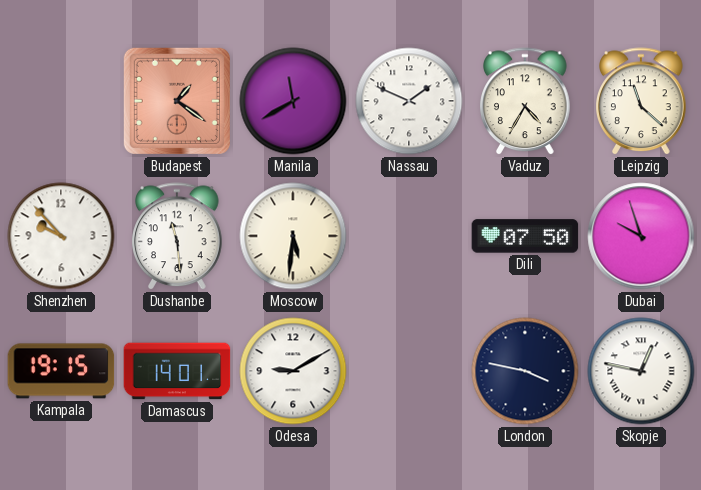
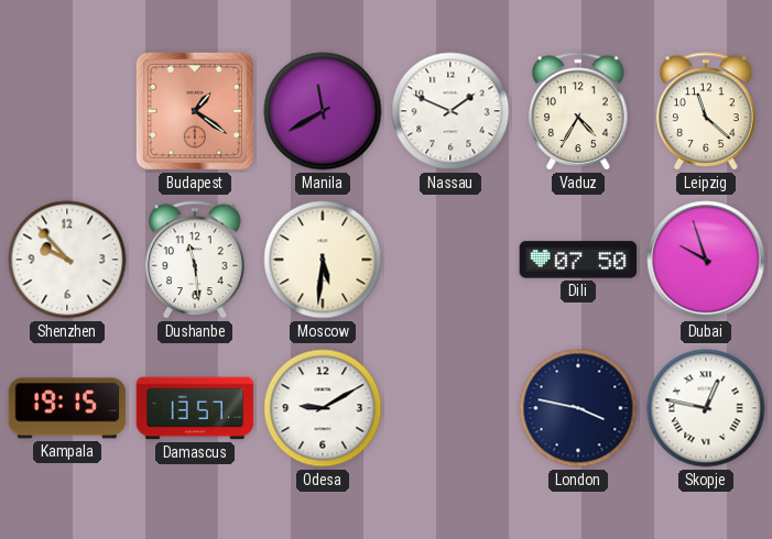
Damascus: 14:01 -> 13:57
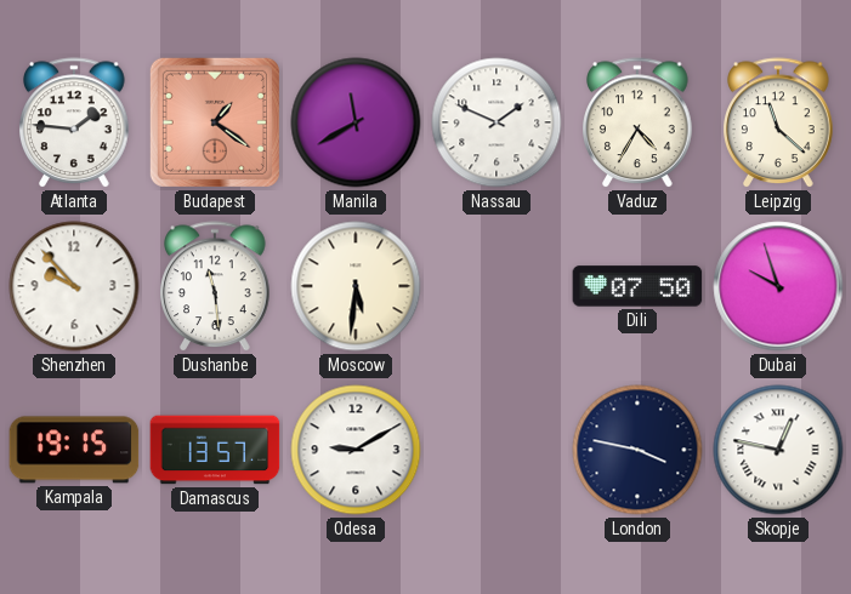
Atlanta: none -> 1:46
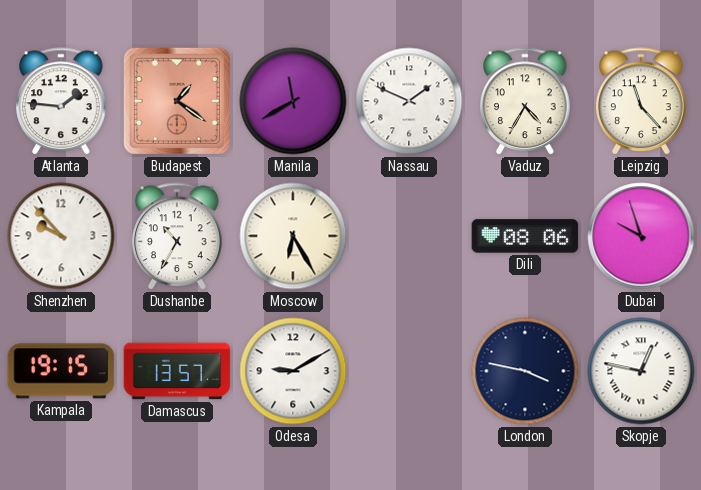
Leipzig: 11:22 -> 11:23
Dushanbe: 11:29 -> 10:35
Moscow: 5:31 -> 6:25
Dili: 07:50 -> 08:06
